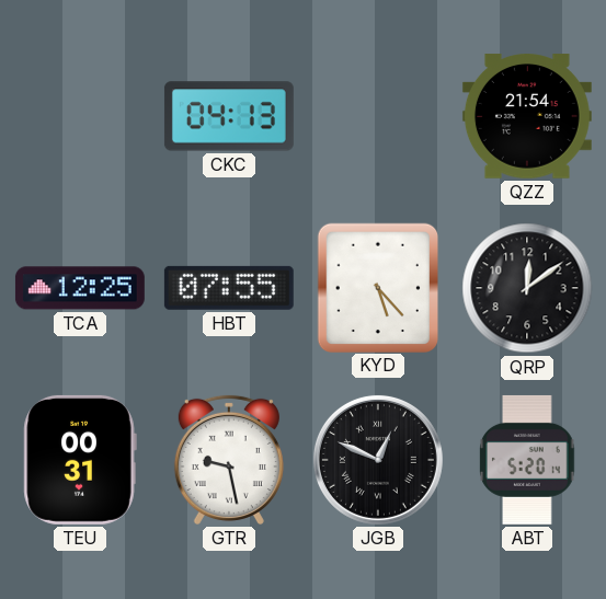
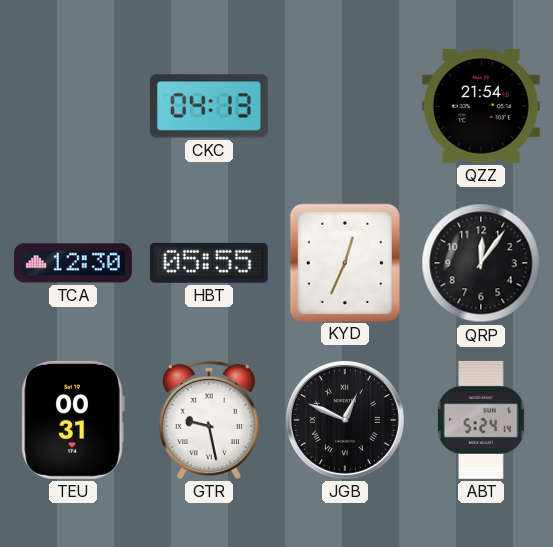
TCA: 12:25 -> 12:30
HBT: 07:55 -> 05:55
KYD: 5:23 -> 12:34
QRP: 12:09 -> 12:06
ABT: 5:20 -> 5:24
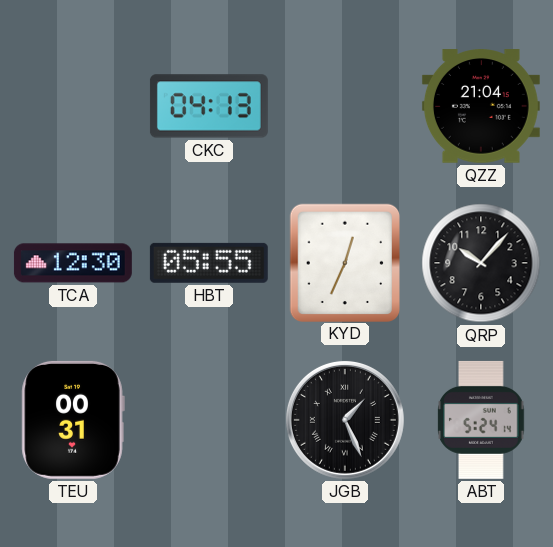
QZZ: 21:54 -> 21:04
QRP: 12:06 -> 10:07
GTR: 9:28 -> none
JGB: 12:49 -> 1:26
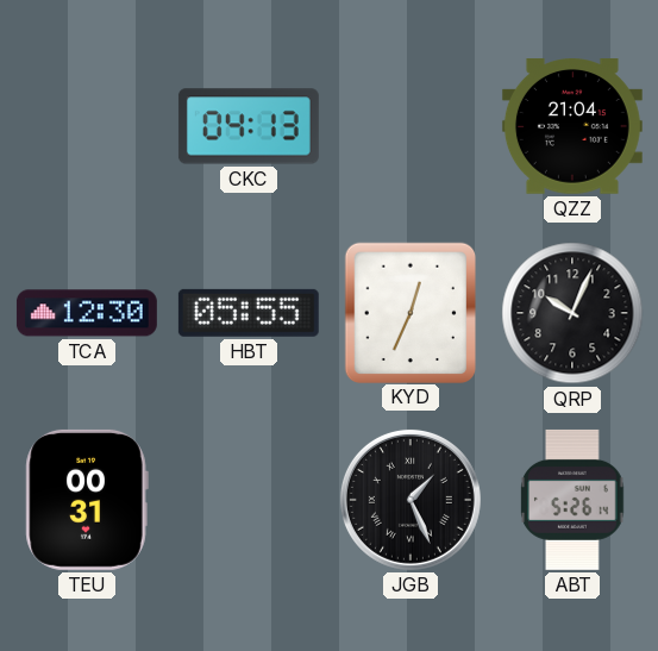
QRP: 10:07 -> 10:04
ABT: 5:24 -> 5:26
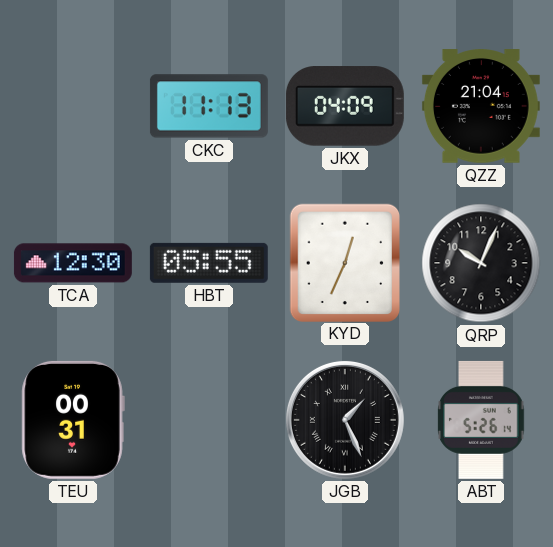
CKC: 04:13 -> 11:13
JKX: none -> 04:09
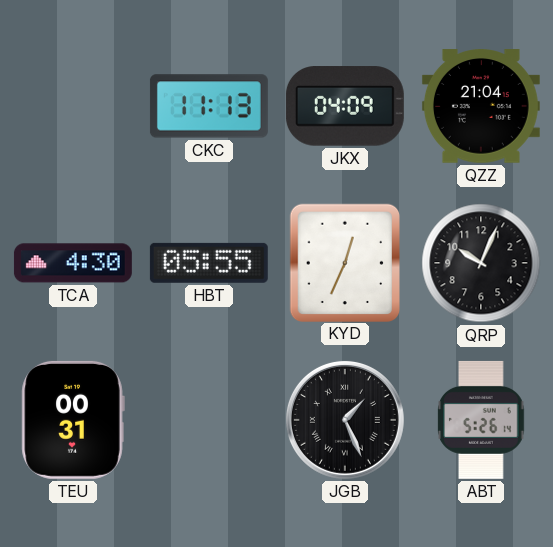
TCA: 12:30 -> 4:30
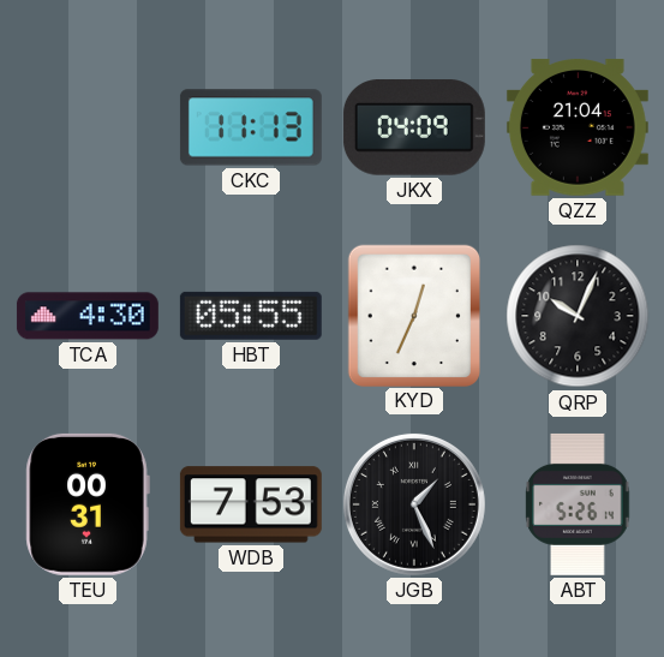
WDB: none -> 7:53
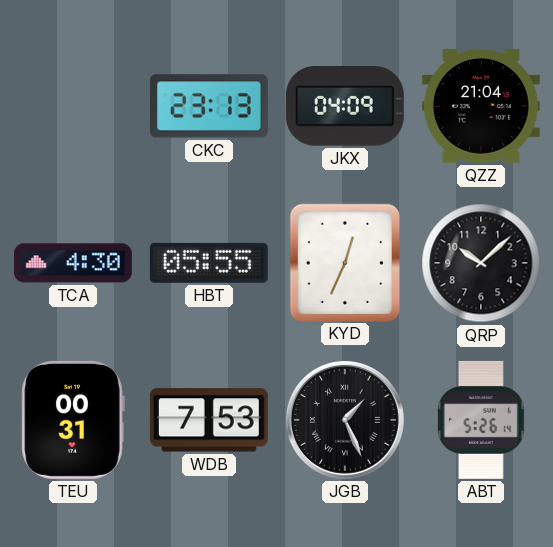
CKC: 11:13 -> 23:13
QRP: 10:04 -> 10:08
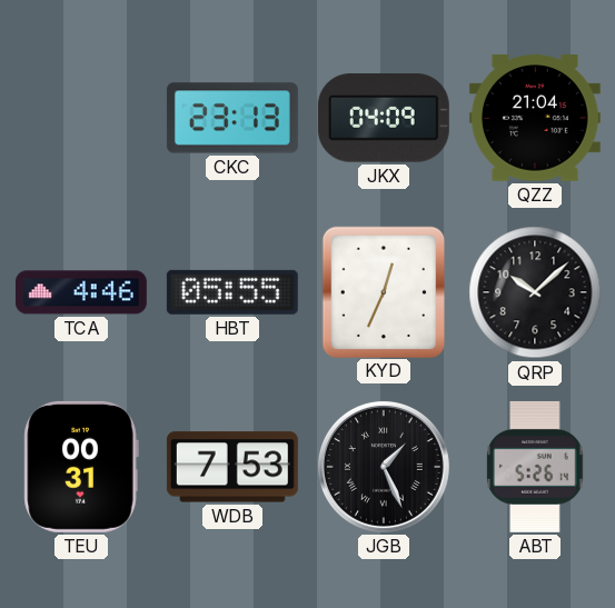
TCA: 4:30 -> 4:46
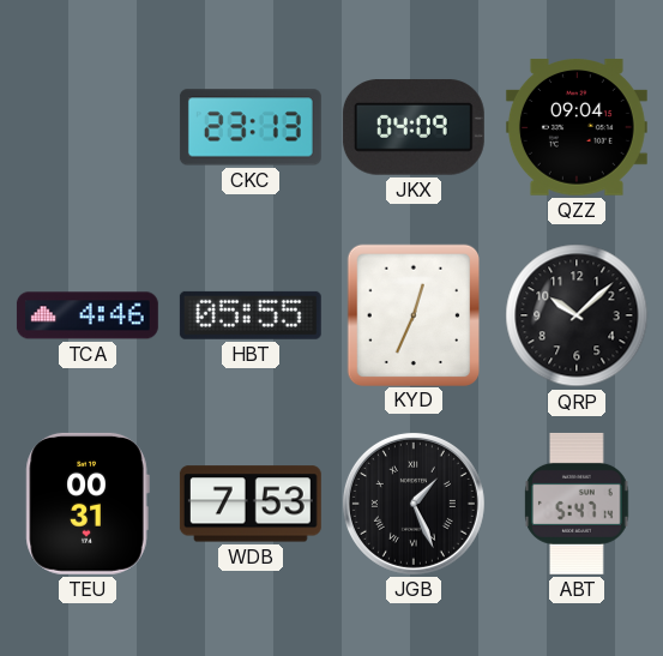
QZZ: 21:04 -> 09:04
ABT: 5:26 -> 5:47
